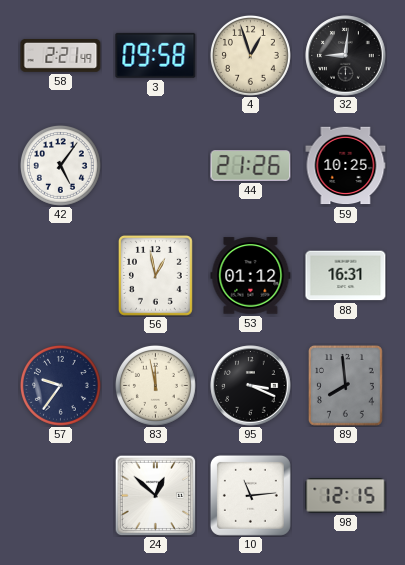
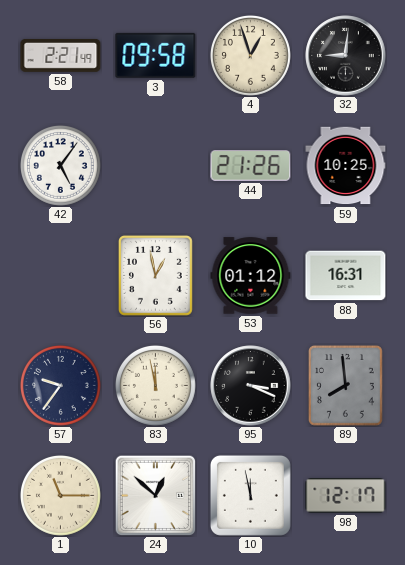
1: none -> 11:15
10: 11:14 -> 11:58
98: 12:15 -> 12:17
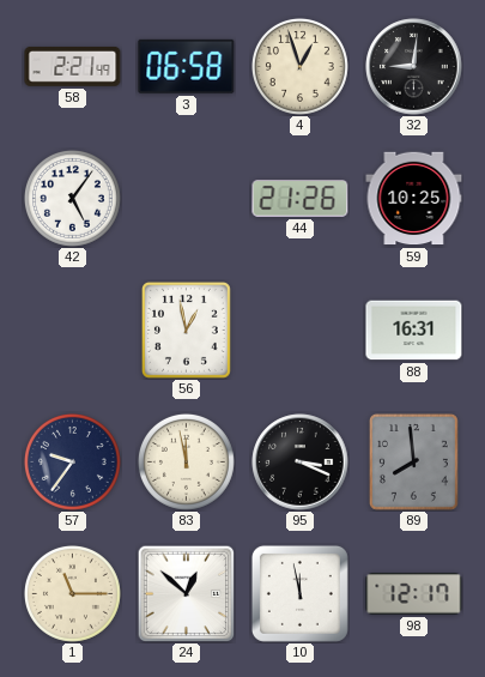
3: 09:58 -> 06:58
53: 01:12 -> none
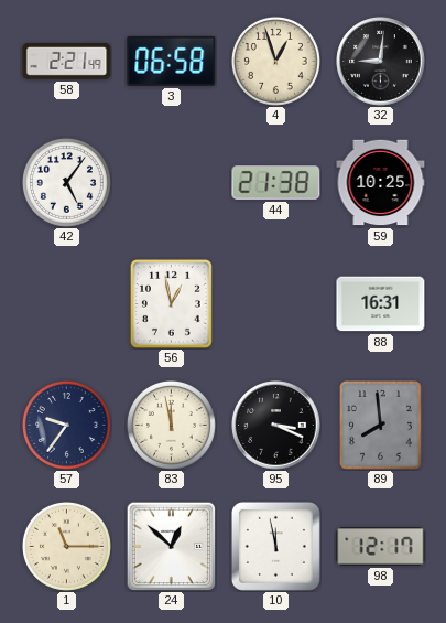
44: 21:26 -> 21:38
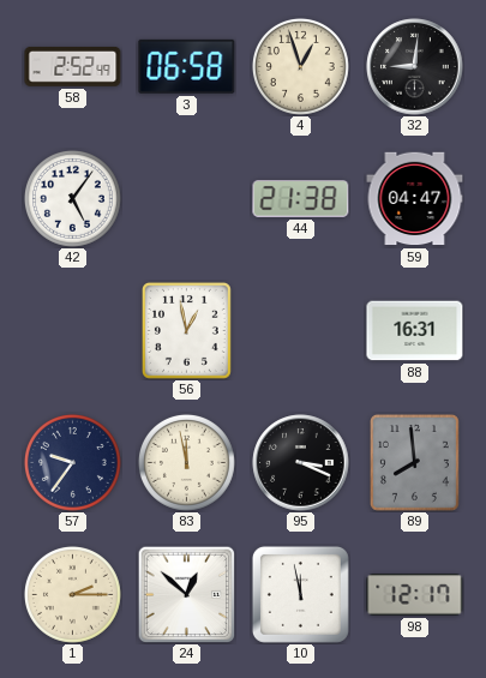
58: 2:21 -> 2:52
59: 10:25 -> 04:47
1: 11:15 -> 2:15
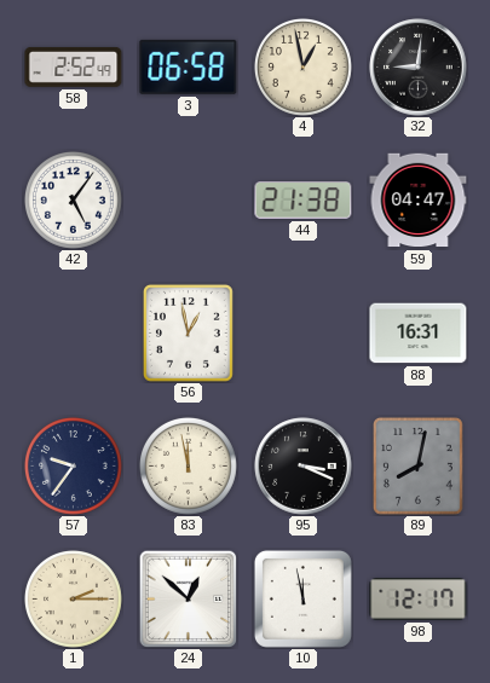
4: 12:57 -> 12:58
89: 7:59 -> 8:02
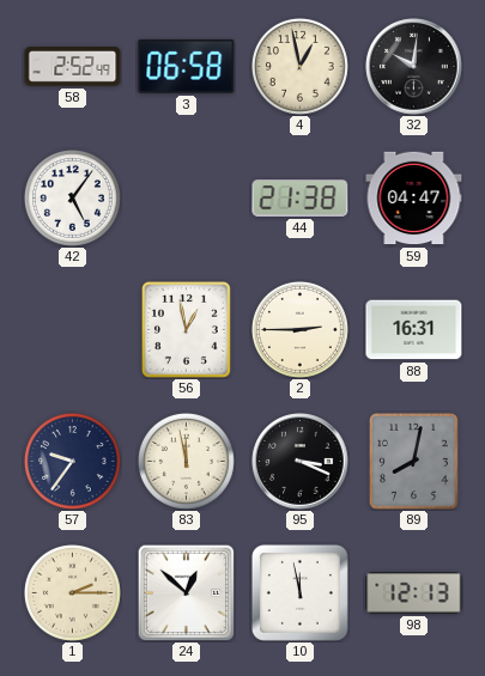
32: 9:01 -> 10:01
2: none -> 2:45
98: 12:17 -> 12:13
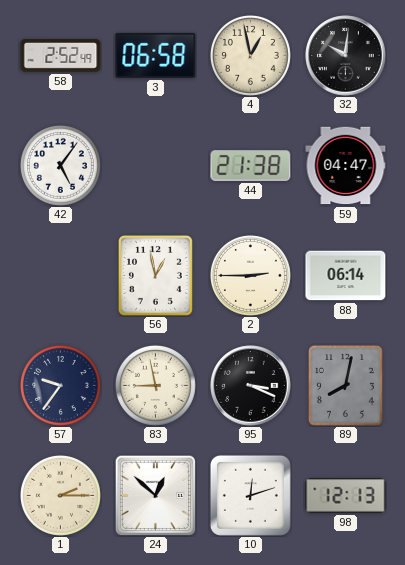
88: 16:31 -> 06:14
83: 11:58 -> 8:58
10: 11:58 -> 12:12
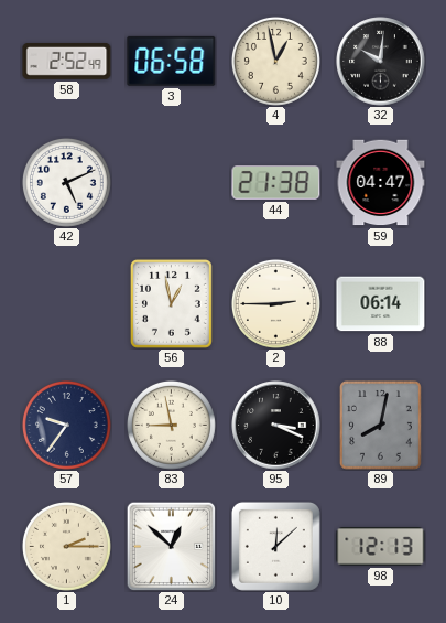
42: 5:06 -> 5:11
10: 12:12 -> 12:08
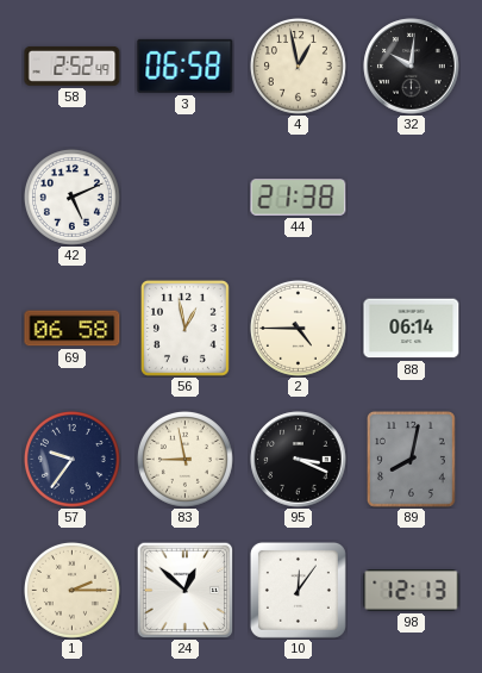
59: 04:47 -> none
69: none -> 06:58
2: 2:45 -> 4:45
10: 12:08 -> 12:06
